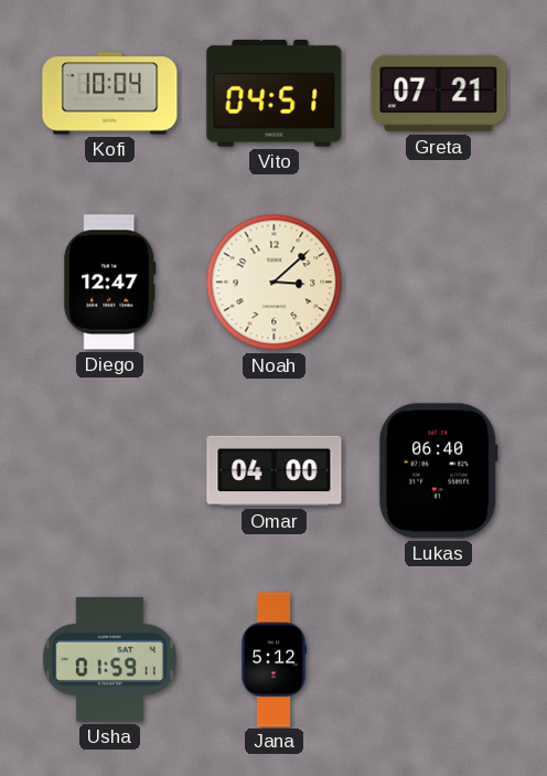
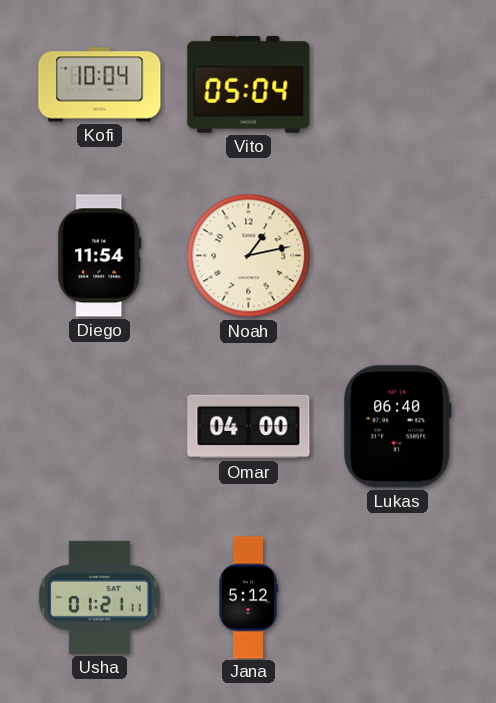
Vito: 04:51 -> 05:04
Greta: 07:21 -> none
Diego: 12:47 -> 11:54
Noah: 3:08 -> 1:13
Usha: 01:59 -> 01:21
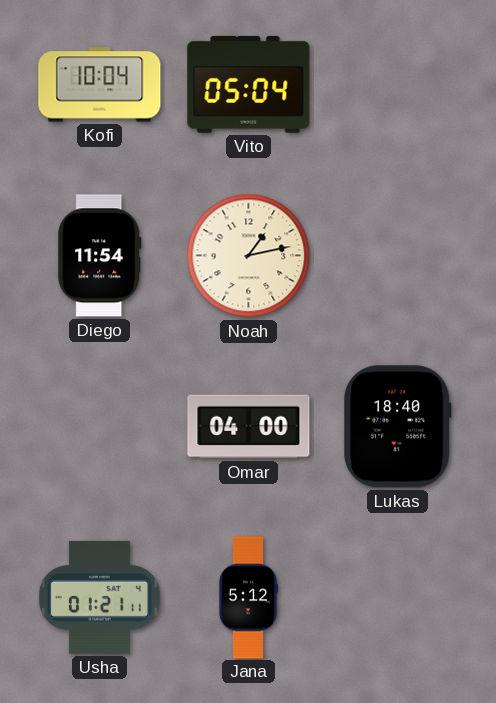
Lukas: 06:40 -> 18:40
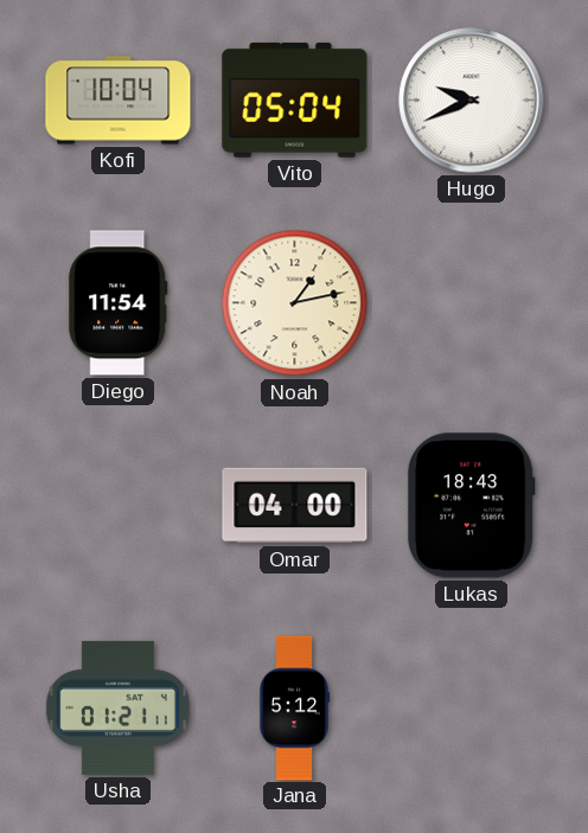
Hugo: none -> 9:41
Lukas: 18:40 -> 18:43
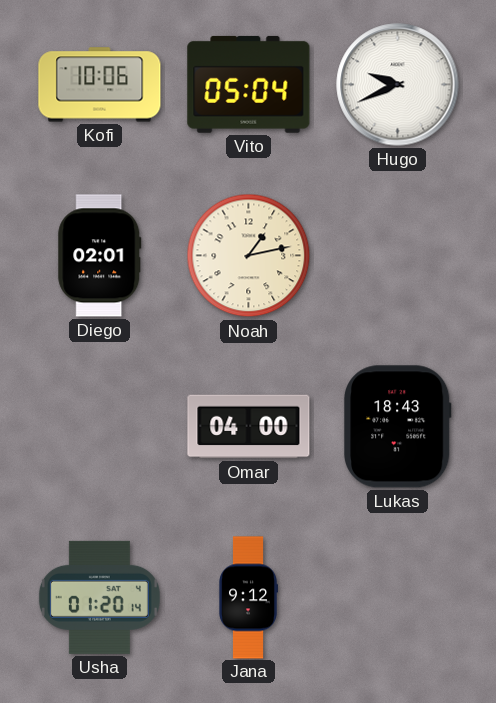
Kofi: 10:04 -> 10:06
Diego: 11:54 -> 02:01
Usha: 01:21 -> 01:20
Jana: 5:12 -> 9:12
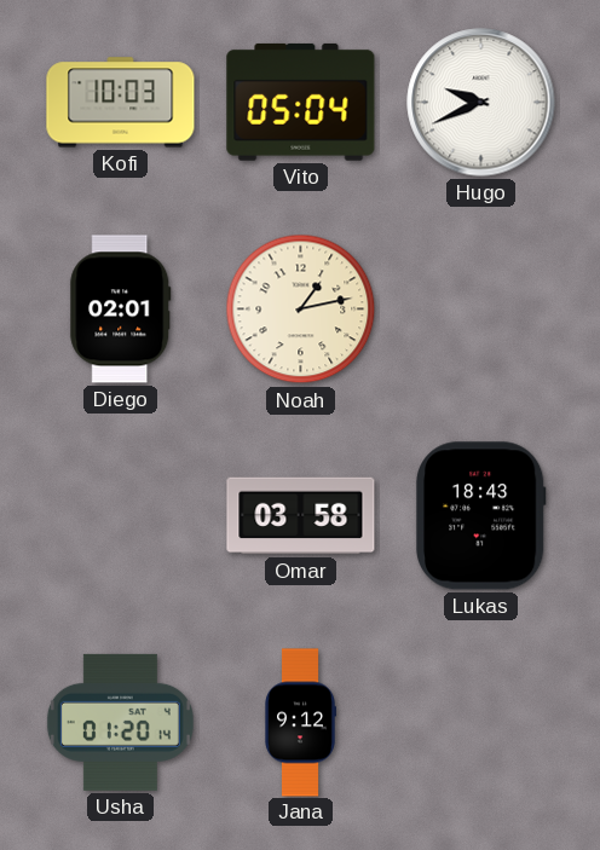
Kofi: 10:06 -> 10:03
Omar: 04:00 -> 03:58
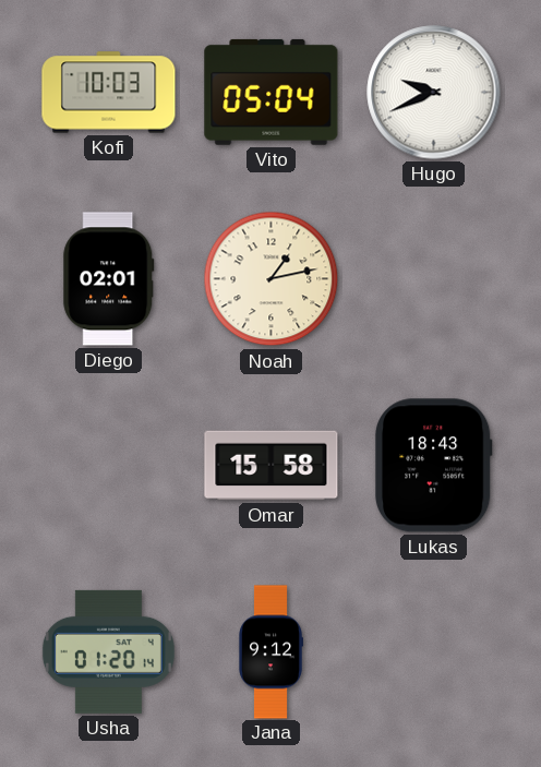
Omar: 03:58 -> 15:58
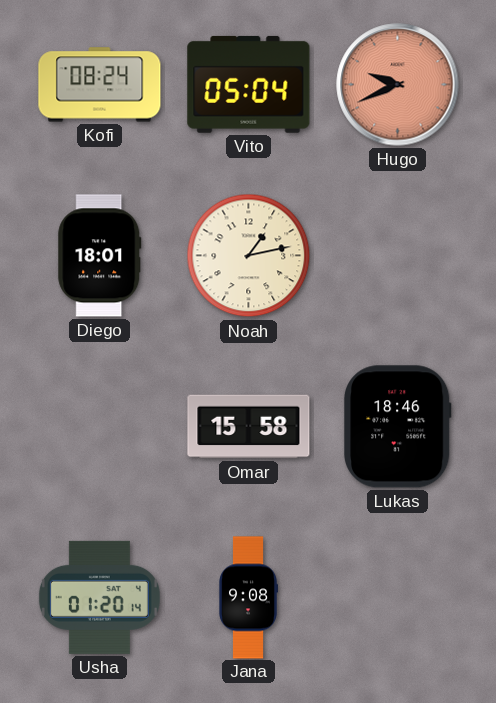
Kofi: 10:03 -> 08:24
Hugo dial: white -> salmon
Diego: 02:01 -> 18:01
Lukas: 18:43 -> 18:46
Jana: 9:12 -> 9:08
